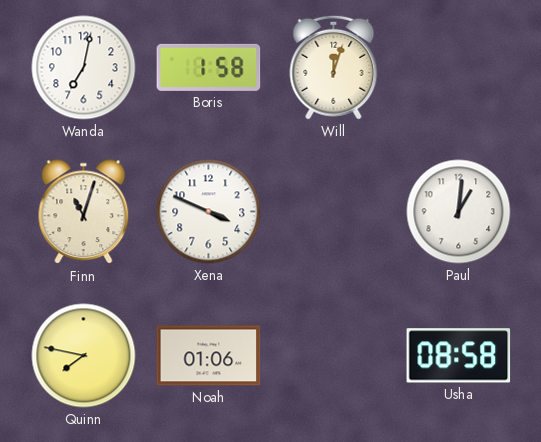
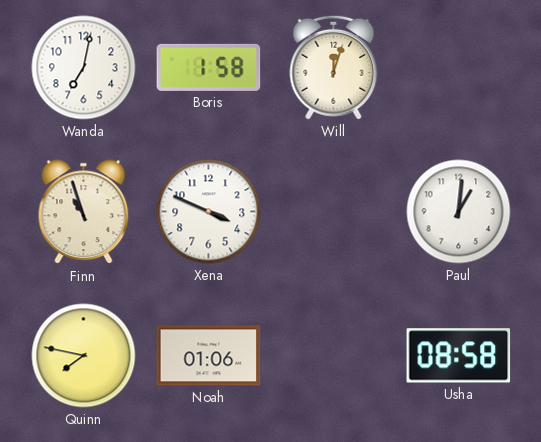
Finn: 11:03 -> 10:57
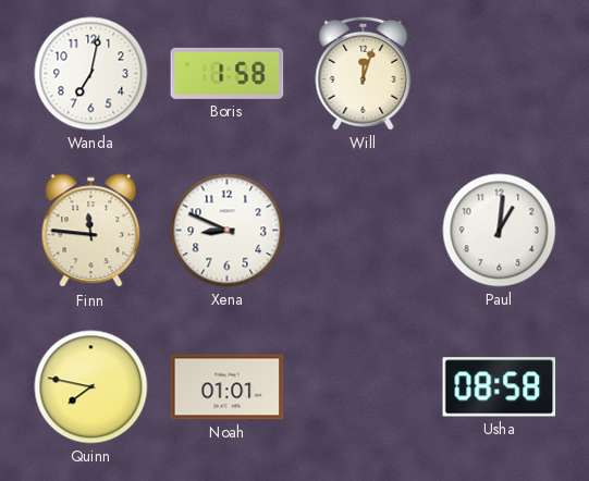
Finn: 10:57 -> 11:46
Xena: 3:49 -> 8:49
Noah: 01:06 -> 01:01
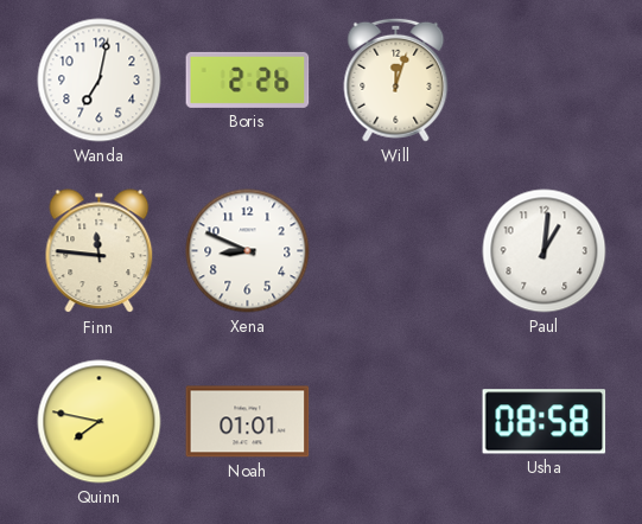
Boris: 1:58 -> 2:26
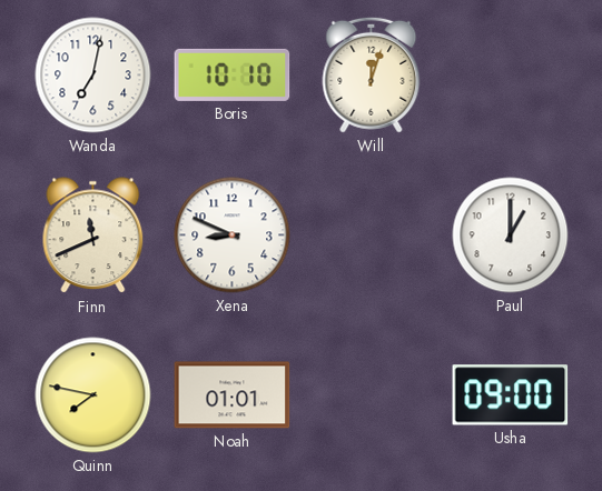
Boris: 2:26 -> 10:10
Finn: 11:46 -> 11:41
Paul: 1:01 -> 1:00
Usha: 08:58 -> 09:00
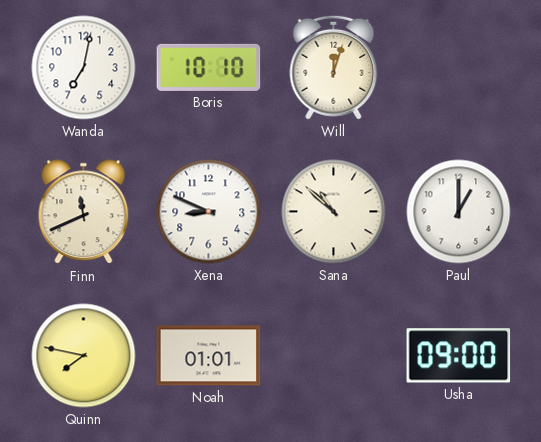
Sana: none -> 10:52
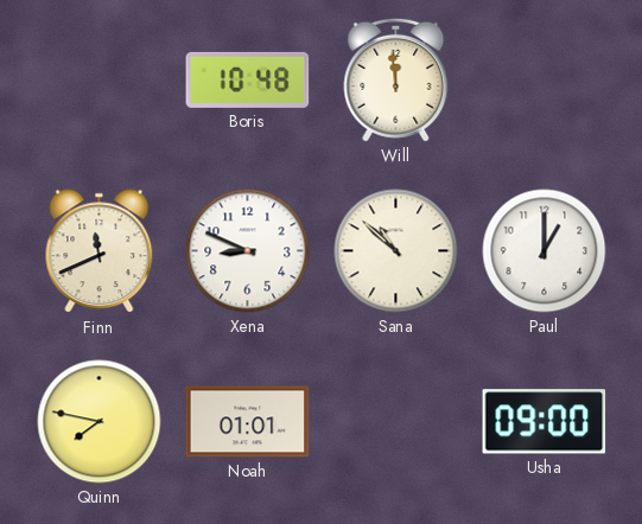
Wanda: 7:02 -> none
Boris: 10:10 -> 10:48
Will: 12:03 -> 11:59
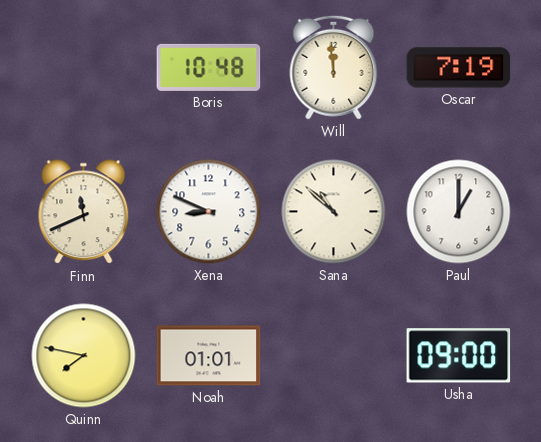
Oscar: none -> 7:19
